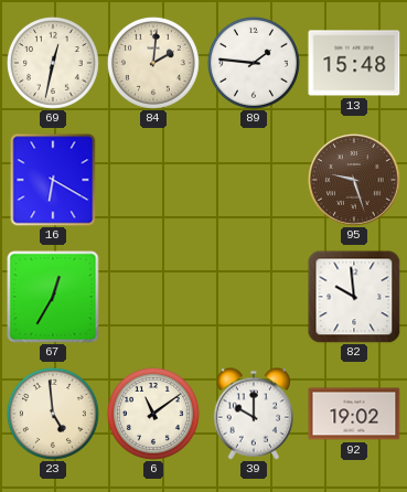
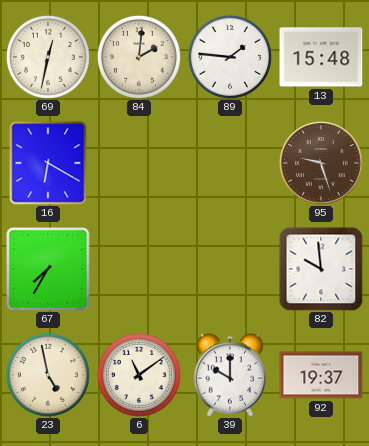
67: 12:35 -> 7:35
23: 4:59 -> 4:58
92: 19:02 -> 19:37
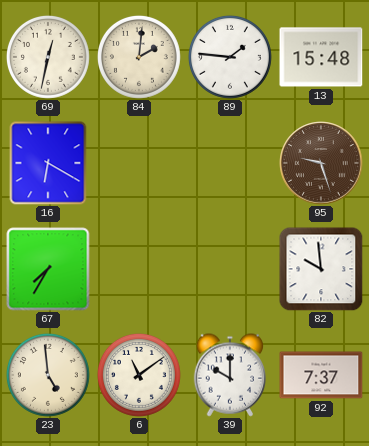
23: 4:58 -> 4:59
92: 19:37 -> 7:37
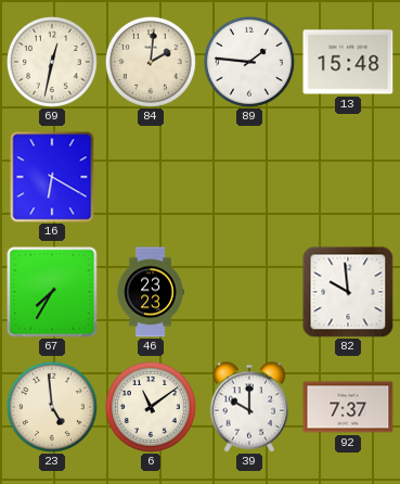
95: 9:27 -> none
46: none -> 23:23
